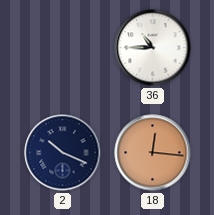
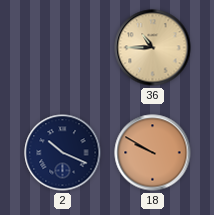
36 dial: white -> champagne
18: 12:16 -> 9:50
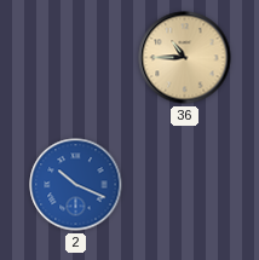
2 dial: navy -> blue
18: 9:50 -> none
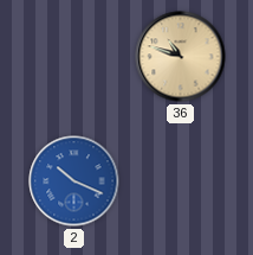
36: 10:45 -> 10:48
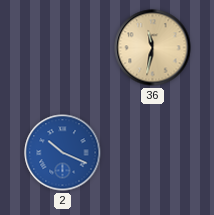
36: 10:48 -> 11:32
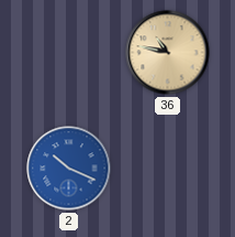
36: 11:32 -> 10:47
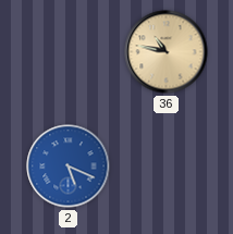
2: 10:19 -> 5:19
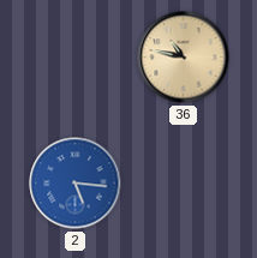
2: 5:19 -> 5:16
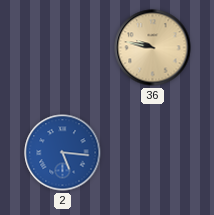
36: 10:47 -> 9:47
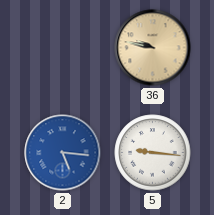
5: none -> 9:16
